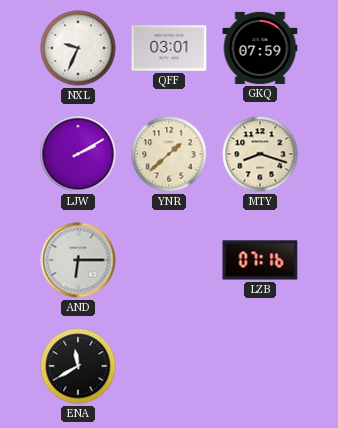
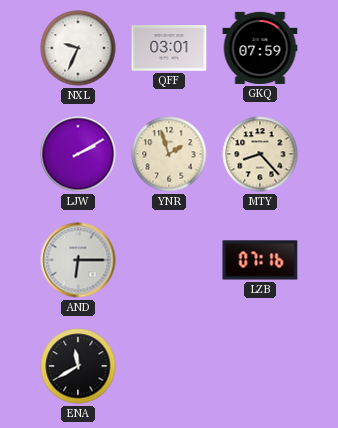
YNR: 1:38 -> 1:57
MTY: 8:18 -> 8:23
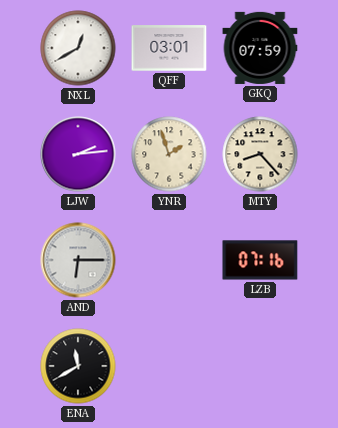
NXL: 9:34 -> 12:40
LJW: 2:10 -> 2:14
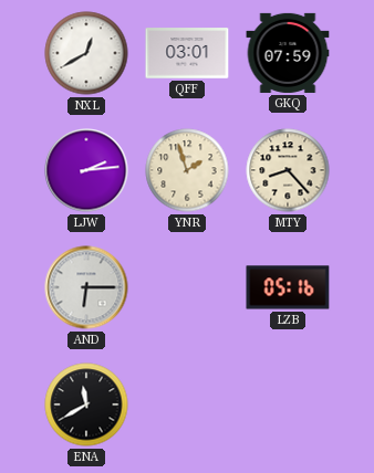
LZB: 07:16 -> 05:16
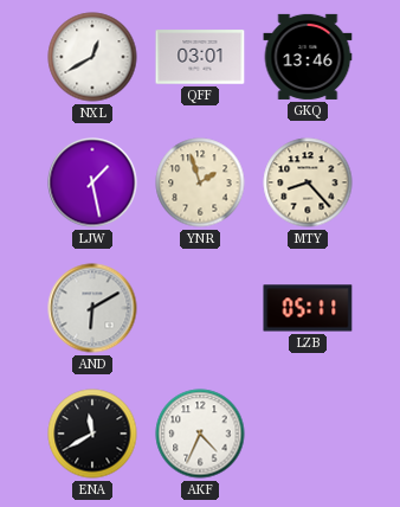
GKQ: 07:59 -> 13:46
LJW: 2:14 -> 1:28
AND: 6:15 -> 6:10
LZB: 05:16 -> 05:11
AKF: none -> 4:34
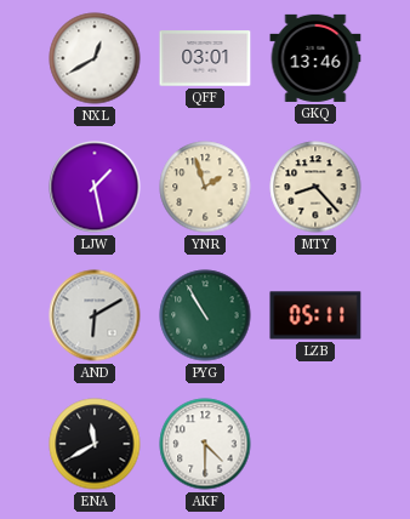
PYG: none -> 10:55
AKF: 4:34 -> 4:30
